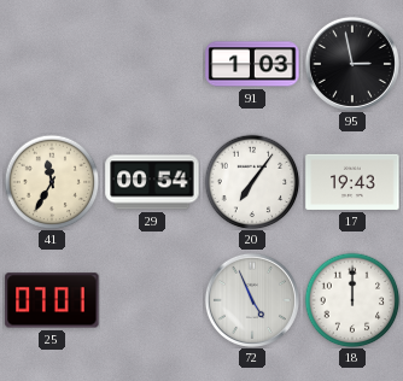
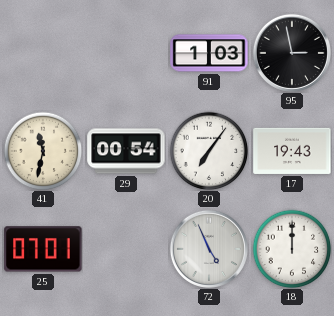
41: 11:35 -> 11:32
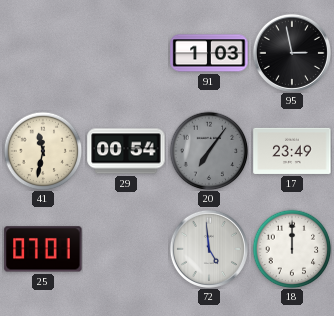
20 dial: white -> grey
17: 19:43 -> 23:49
72: 4:56 -> 4:59
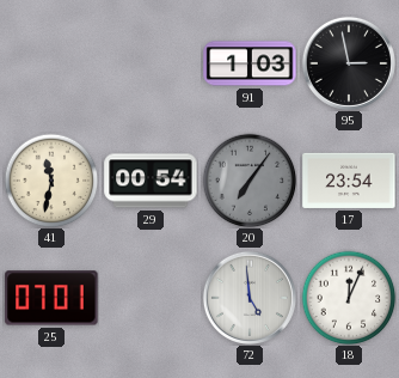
17: 23:49 -> 23:54
18: 12:00 -> 12:04
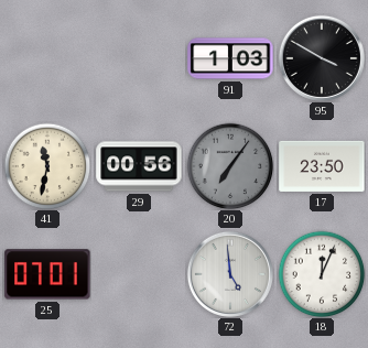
95: 2:58 -> 3:50
29: 00:54 -> 00:56
17: 23:54 -> 23:50
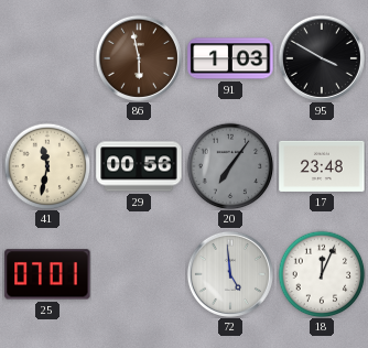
86: none -> 5:58
17: 23:50 -> 23:48
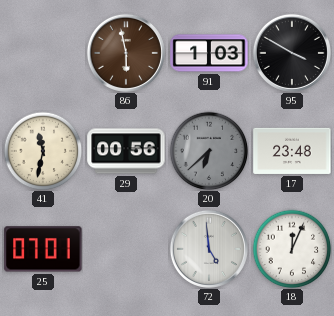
20: 7:06 -> 6:38
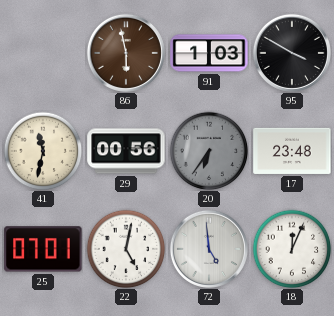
20: 6:38 -> 6:36
22: none -> 5:02
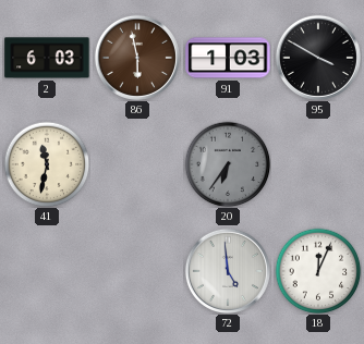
2: none -> 6:03
29: 00:56 -> none
17: 23:48 -> none
25: 07:01 -> none
22: 5:02 -> none
